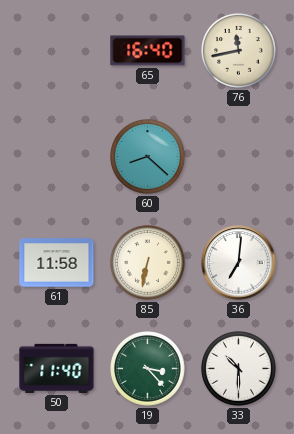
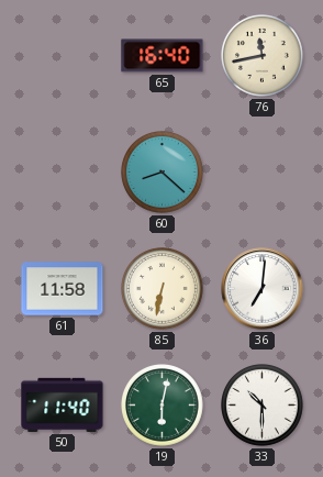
19: 3:23 -> 6:02
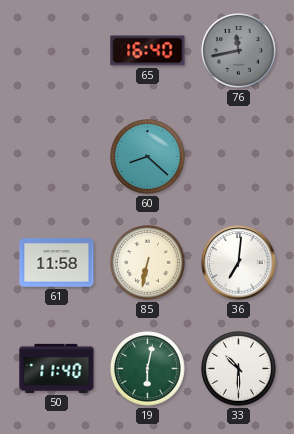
76 dial: cream -> grey
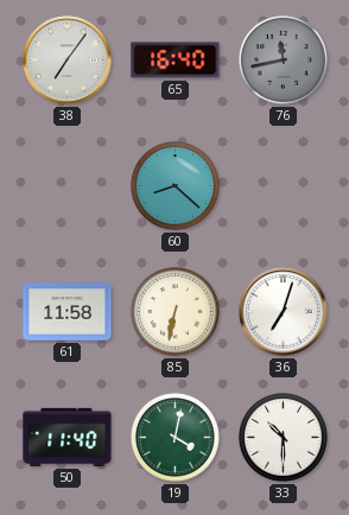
38: none -> 7:06
36: 7:01 -> 7:03
19: 6:02 -> 4:02
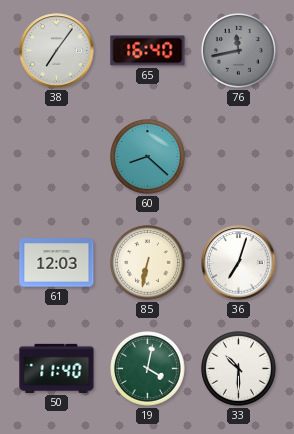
61: 11:58 -> 12:03
